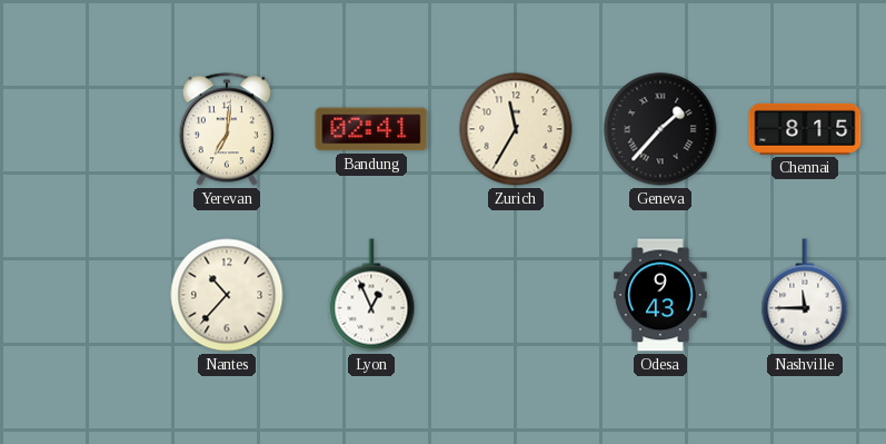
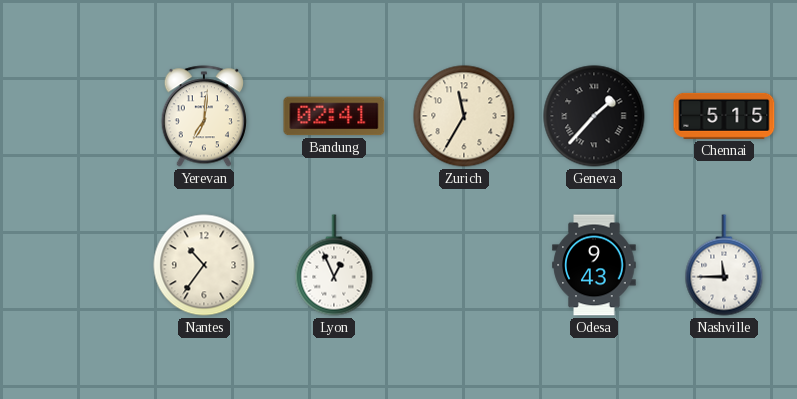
Chennai: 8:15 -> 5:15
Nantes: 10:37 -> 10:36
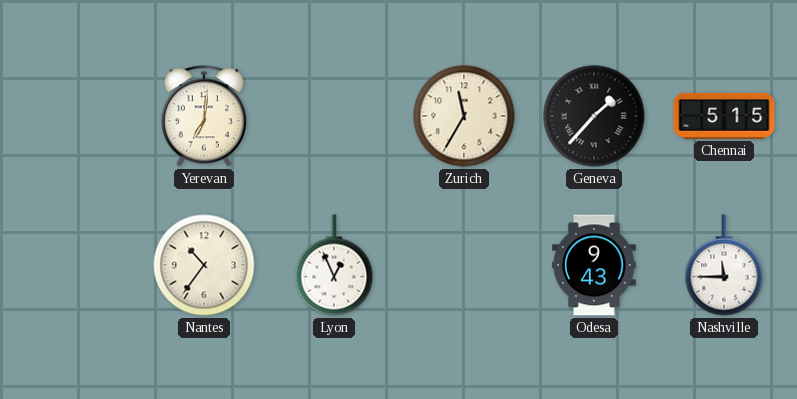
Bandung: 02:41 -> none
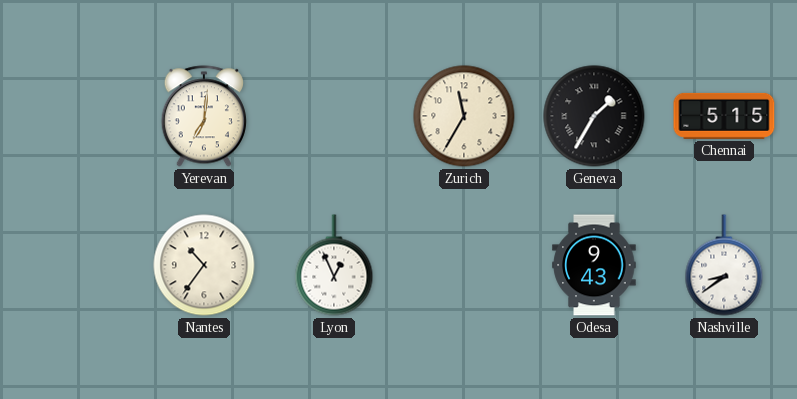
Geneva: 1:37 -> 1:35
Nashville: 11:45 -> 8:39
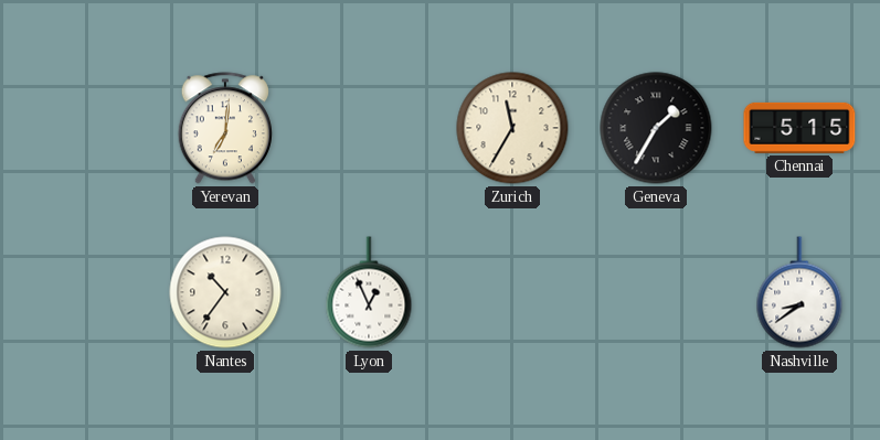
Odesa: 9:43 -> none
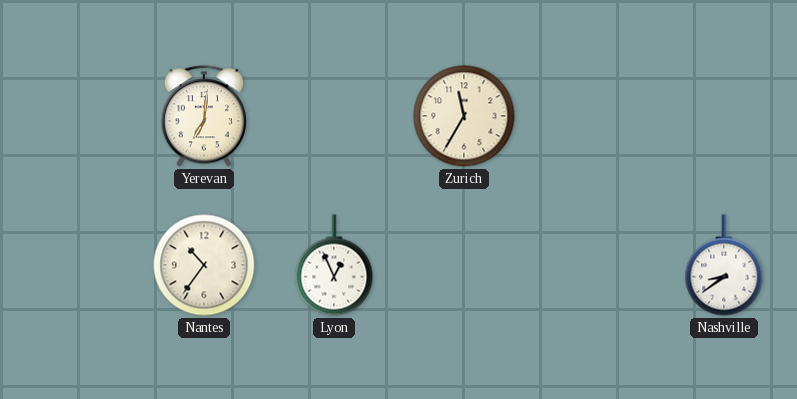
Geneva: 1:35 -> none
Chennai: 5:15 -> none
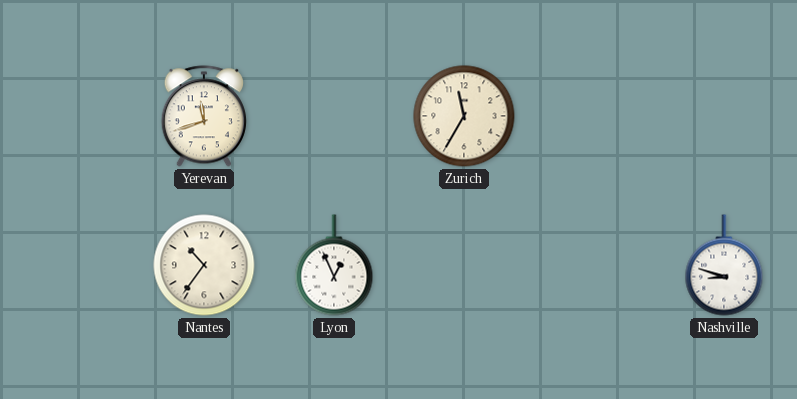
Yerevan: 7:01 -> 11:42
Nashville: 8:39 -> 8:48
